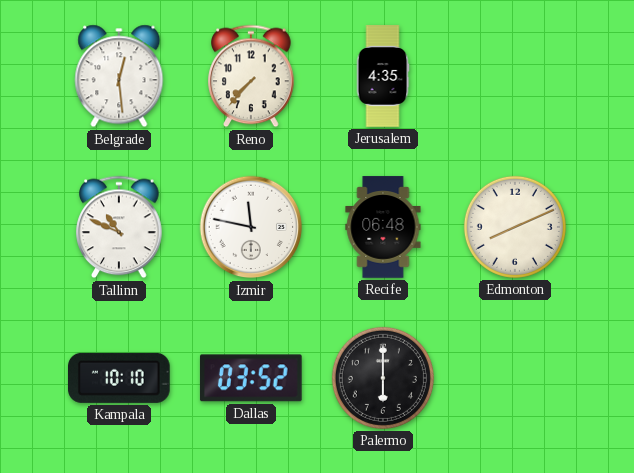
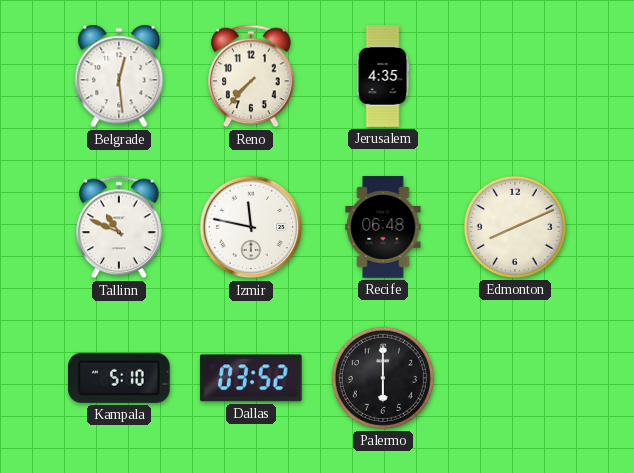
Kampala: 10:10 -> 5:10
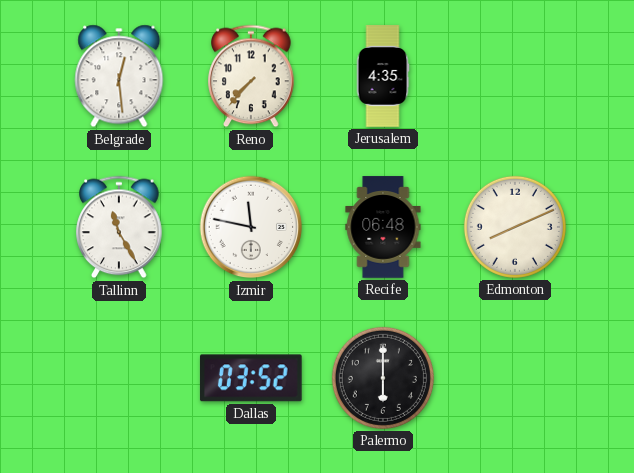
Tallinn: 10:49 -> 11:25
Kampala: 5:10 -> none
